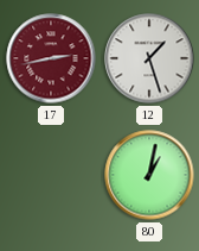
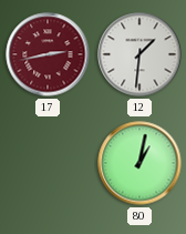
12: 1:27 -> 1:31
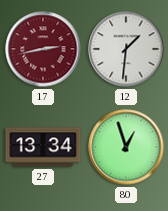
27: none -> 13:34
80: 1:02 -> 12:57
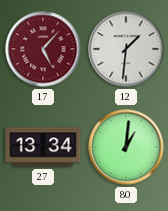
17: 2:43 -> 5:07
80: 12:57 -> 1:01
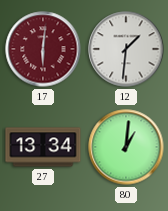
17: 5:07 -> 6:01
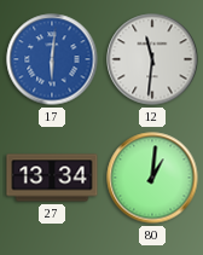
17 dial: burgundy -> blue
12: 1:31 -> 11:31
